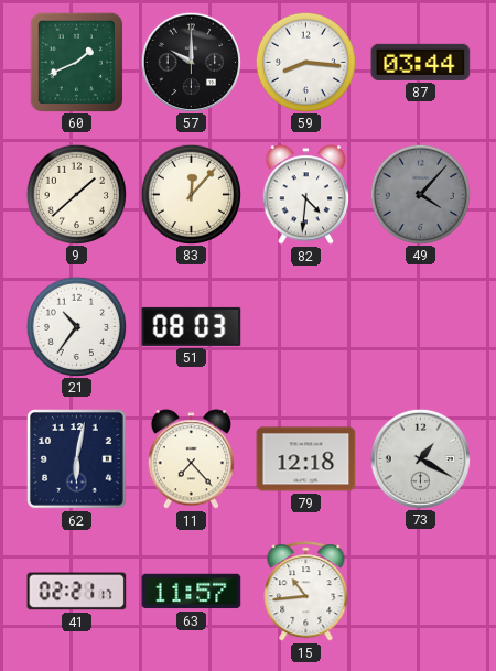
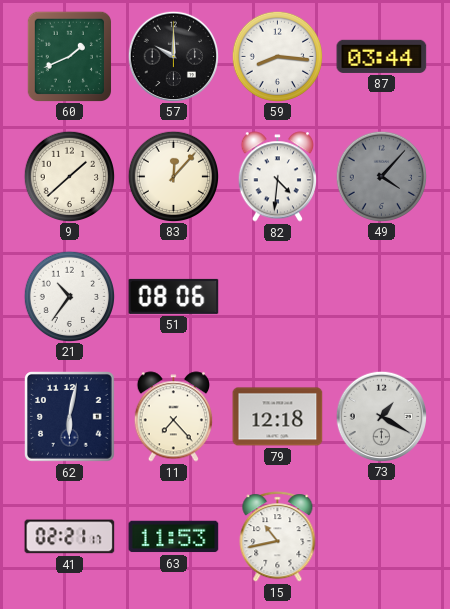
51: 08:03 -> 08:06
63: 11:57 -> 11:53
15: 10:44 -> 10:43
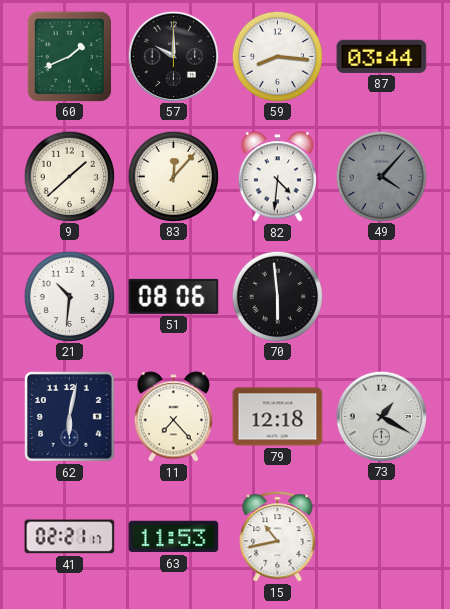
21: 10:36 -> 10:31
70: none -> 5:59
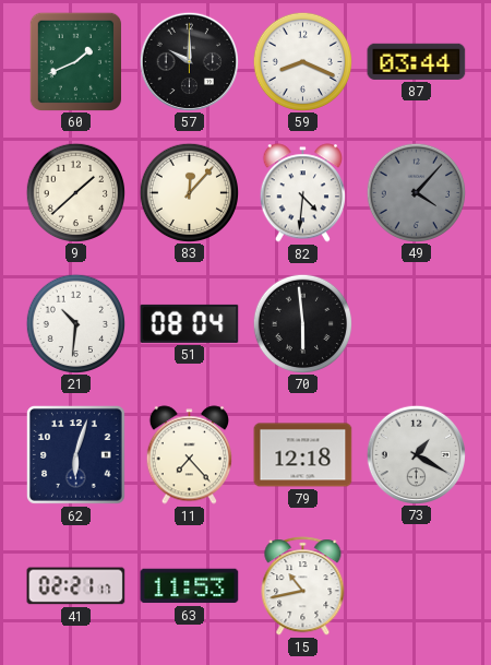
59: 8:16 -> 8:19
51: 08:06 -> 08:04
62: 6:02 -> 6:03
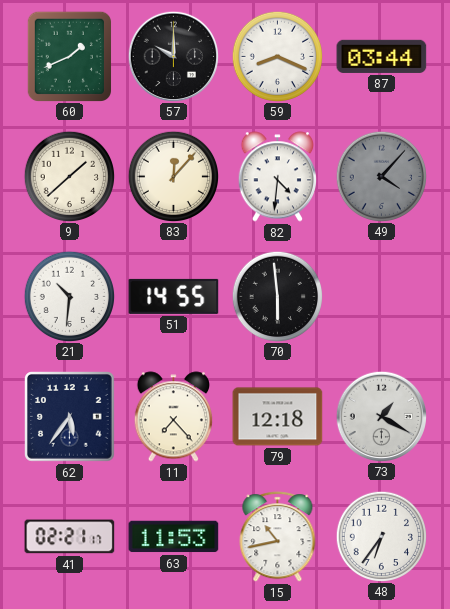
51: 08:04 -> 14:55
62: 6:03 -> 5:36
48: none -> 6:36
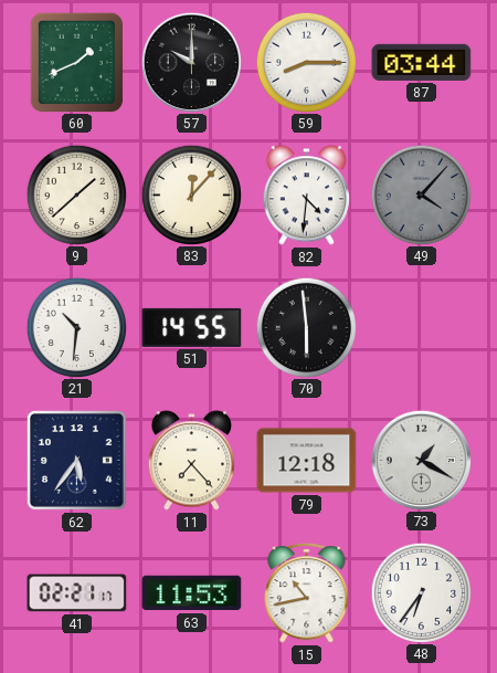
59: 8:19 -> 8:15
